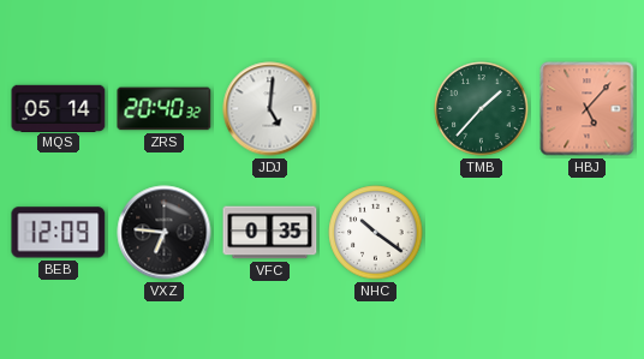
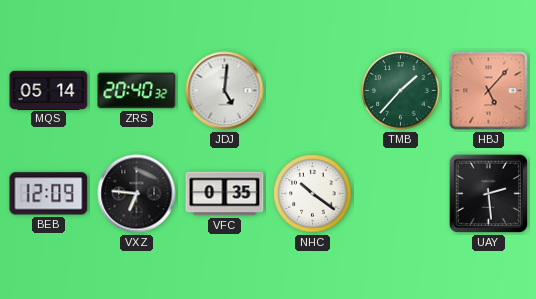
UAY: none -> 2:29
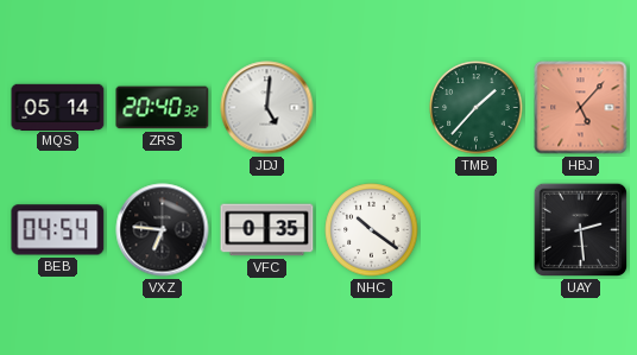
BEB: 12:09 -> 04:54
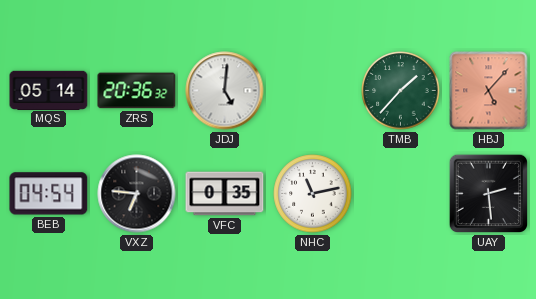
ZRS: 20:40 -> 20:36
NHC: 10:21 -> 11:13
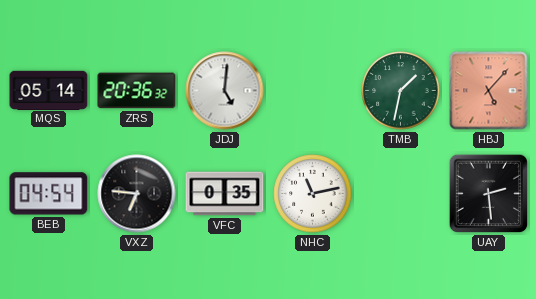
TMB: 1:37 -> 1:32
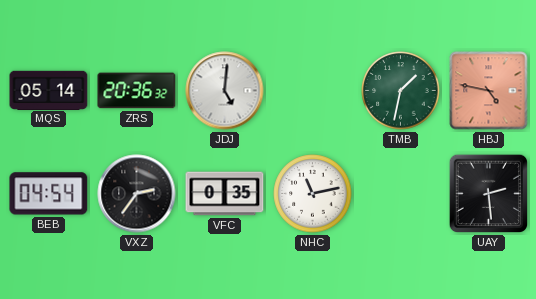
HBJ: 5:07 -> 4:47
VXZ: 6:46 -> 2:36
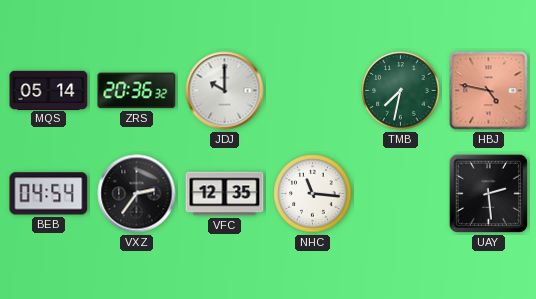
JDJ: 5:01 -> 10:00
TMB: 1:32 -> 7:32
VFC: 0:35 -> 12:35
NHC: 11:13 -> 11:16
